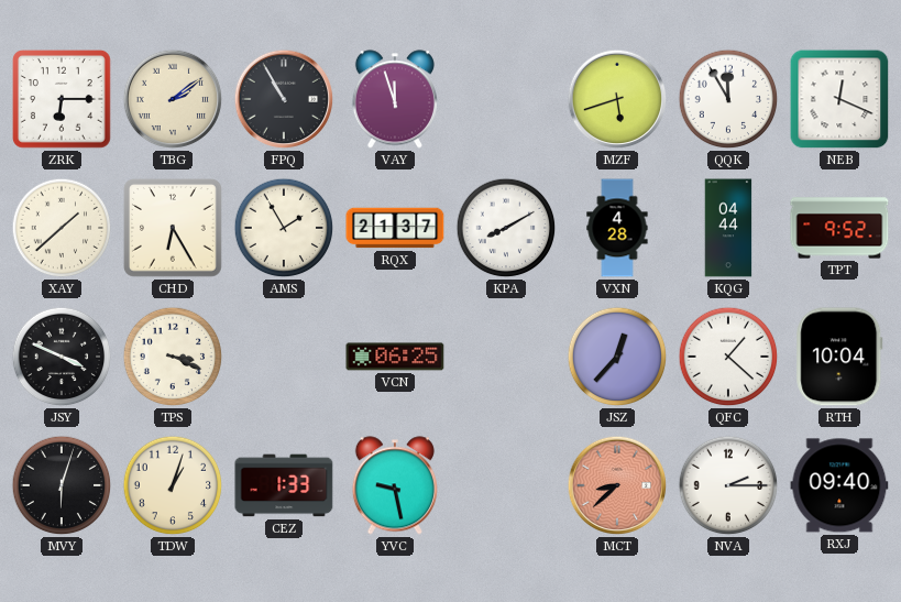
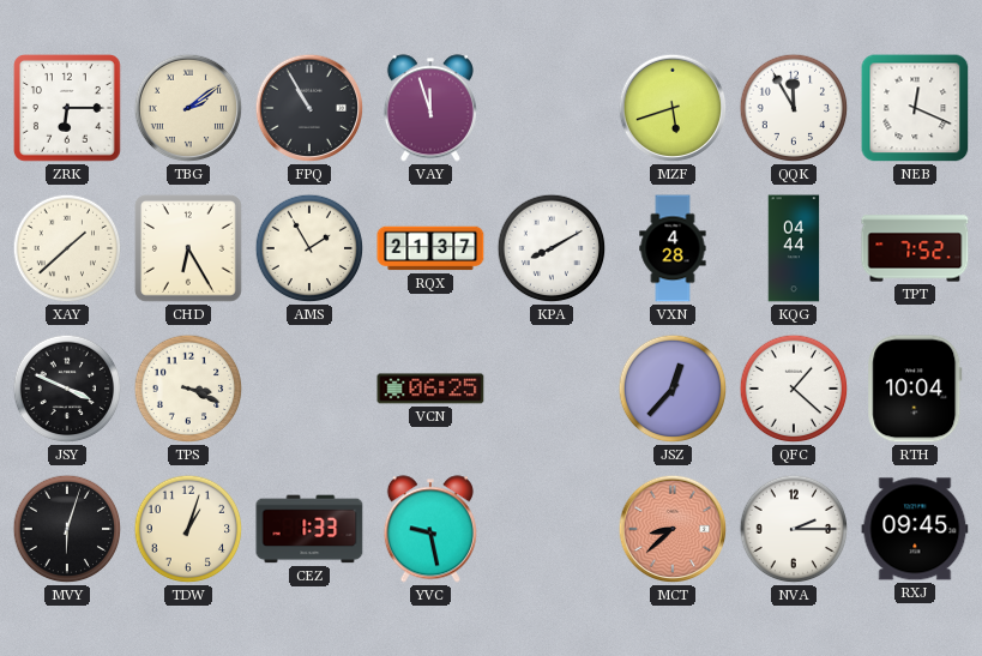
TPT: 9:52 -> 7:52
RXJ: 09:40 -> 09:45
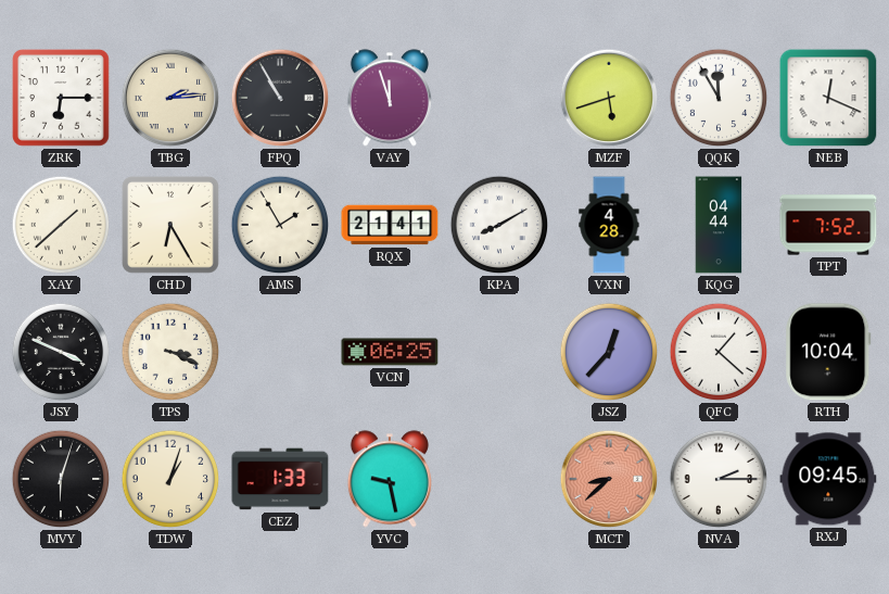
TBG: 2:09 -> 2:14
RQX: 21:37 -> 21:41
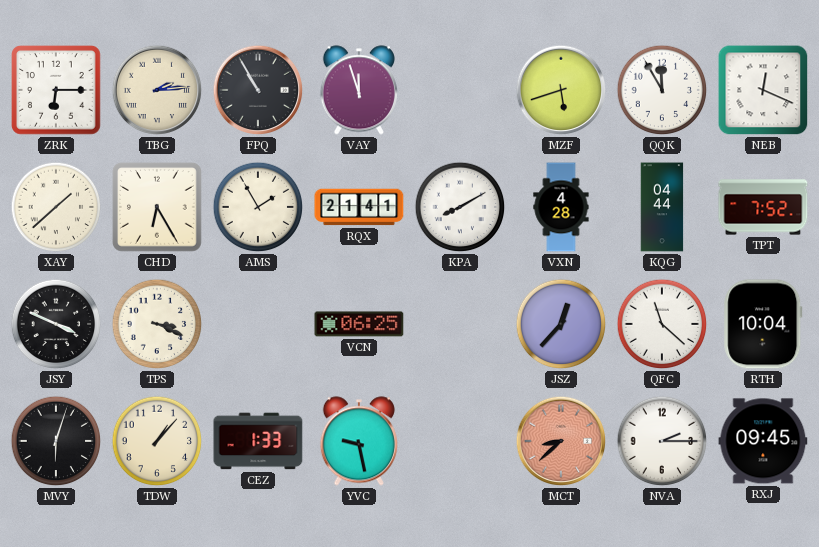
QFC: 1:22 -> 11:22
TDW: 1:03 -> 1:07
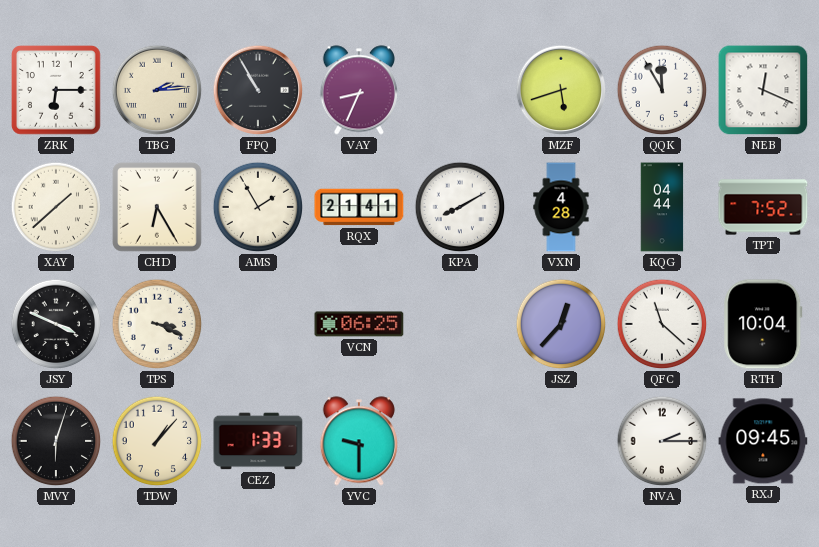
VAY: 11:57 -> 8:34
YVC: 9:28 -> 9:30
MCT: 8:38 -> none
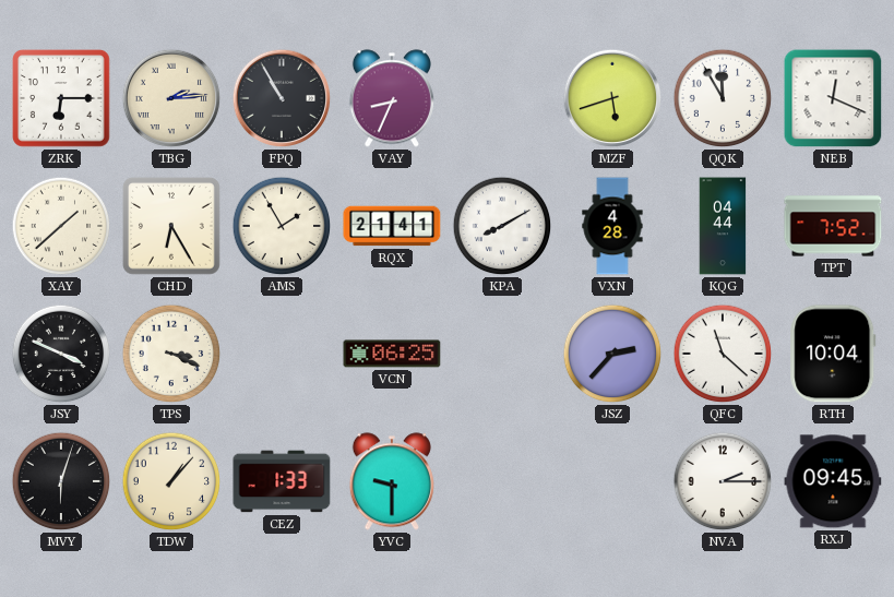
JSZ: 12:37 -> 2:37
